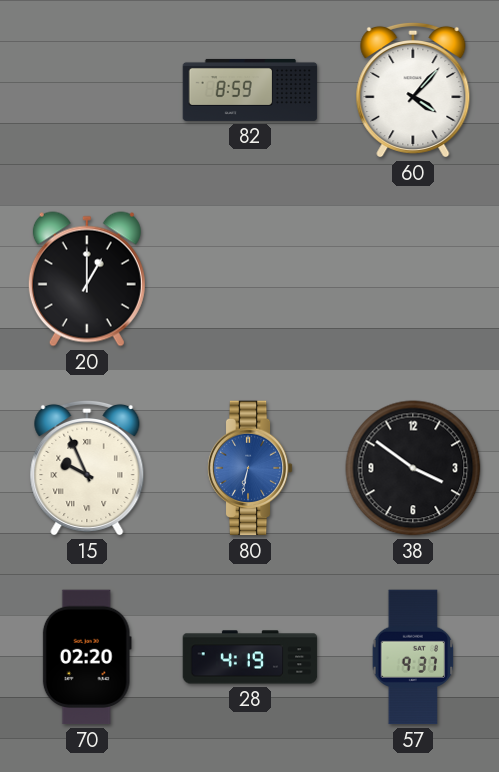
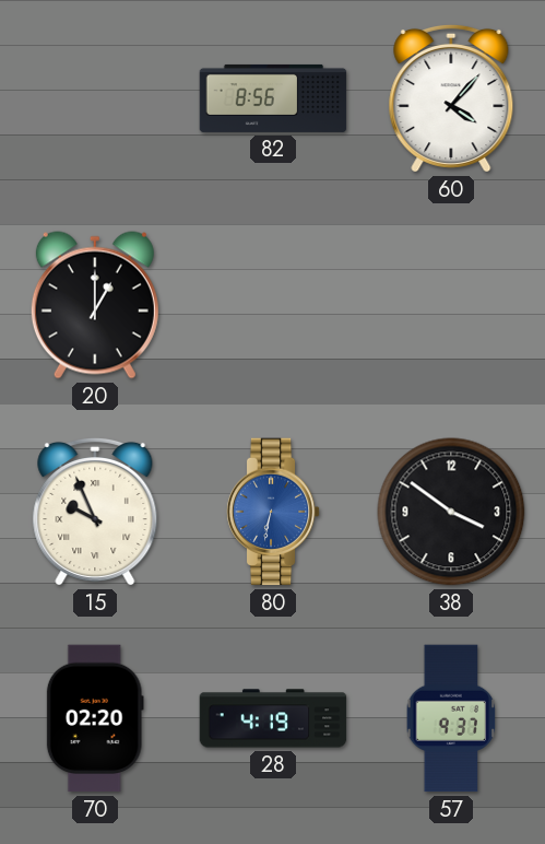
82: 8:59 -> 8:56
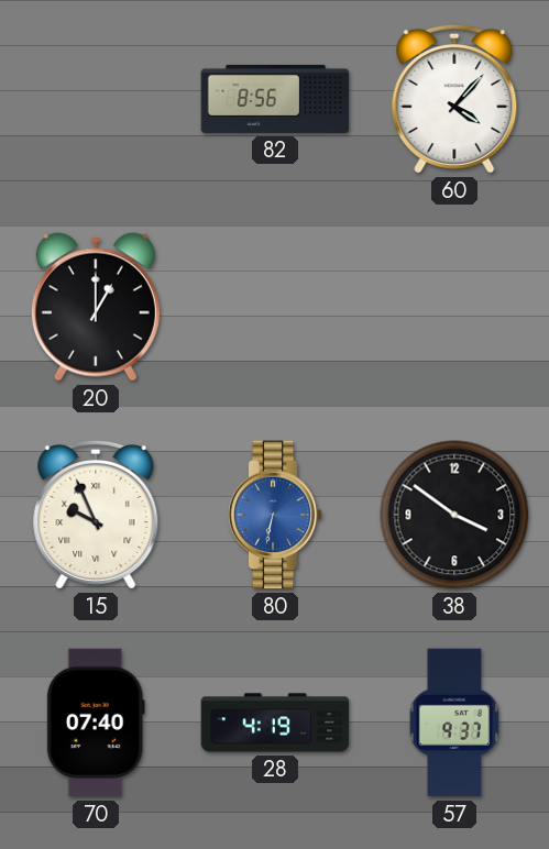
70: 02:20 -> 07:40
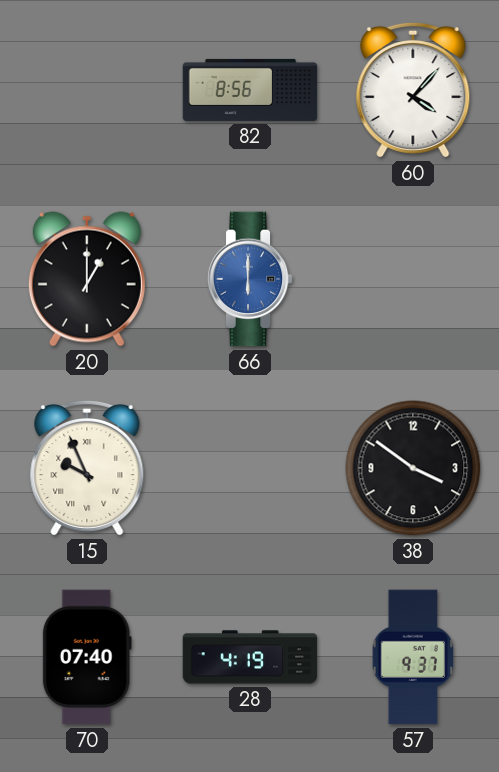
66: none -> 6:00
80: 6:32 -> none
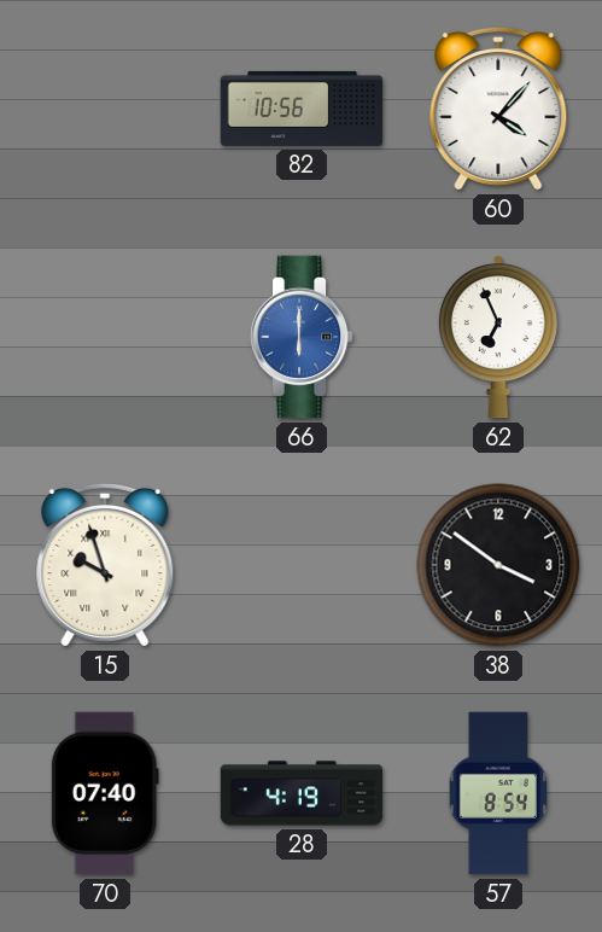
82: 8:56 -> 10:56
20: 1:00 -> none
62: none -> 6:56
15: 9:56 -> 9:57
57: 9:37 -> 8:54
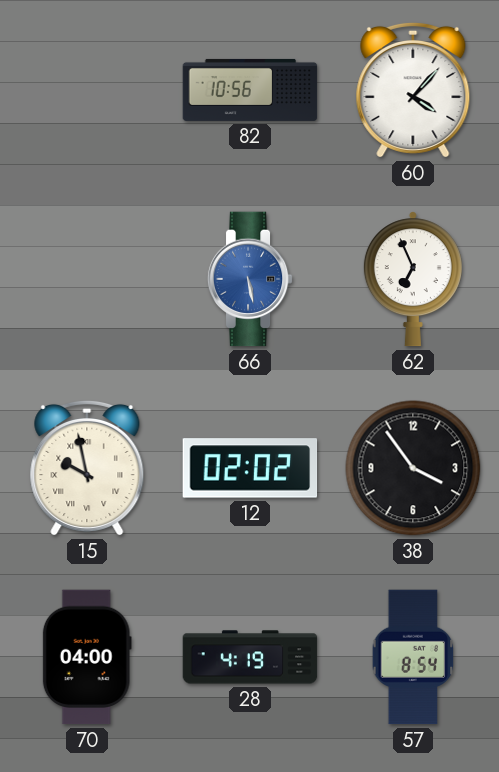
66: 6:00 -> 5:28
15: 9:57 -> 9:58
12: none -> 02:02
38: 3:51 -> 3:54
70: 07:40 -> 04:00
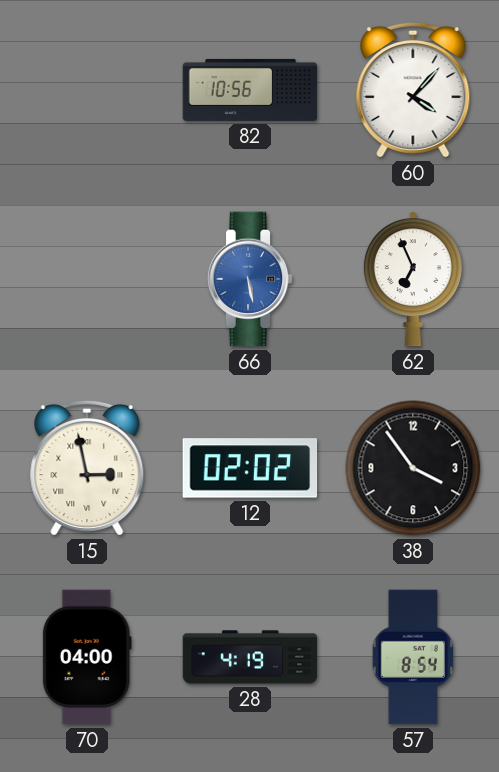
15: 9:58 -> 2:58
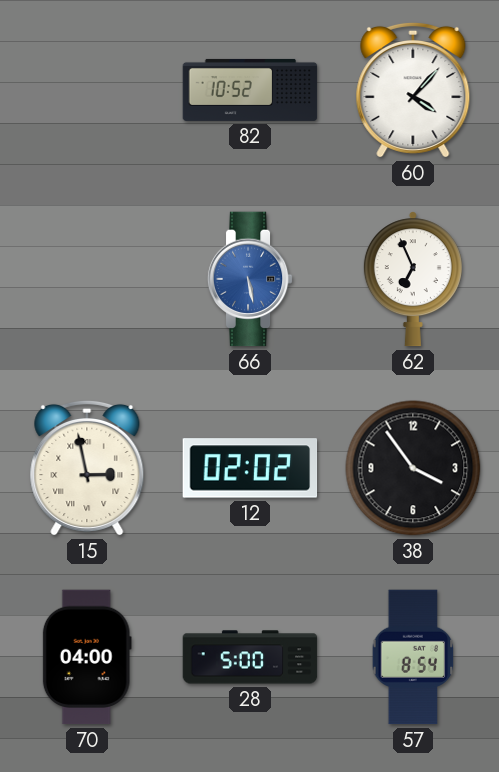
82: 10:56 -> 10:52
28: 4:19 -> 5:00
